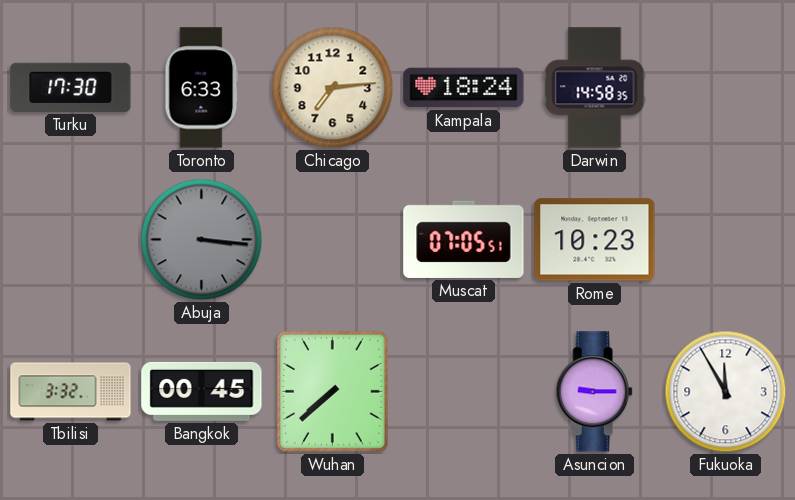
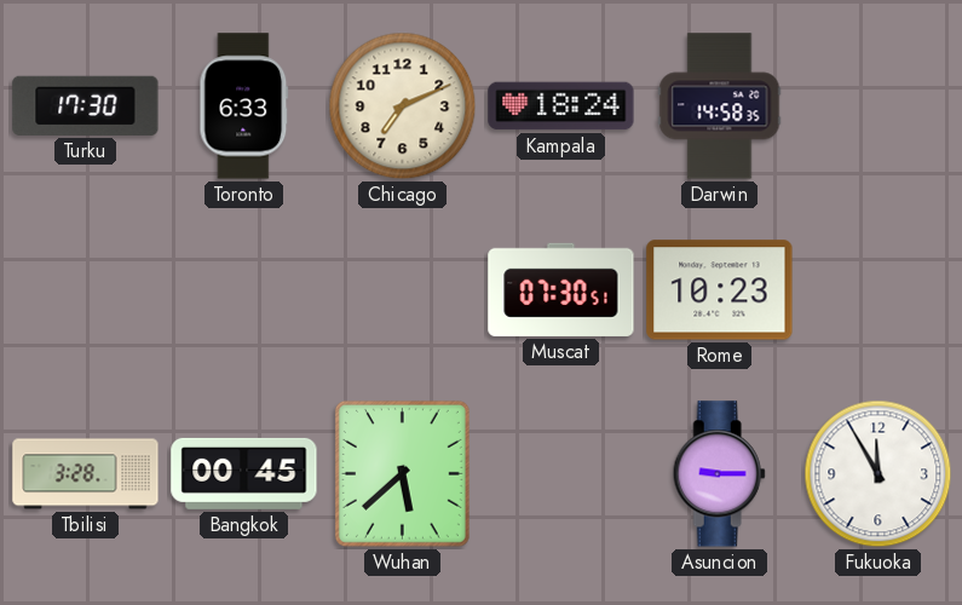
Chicago: 7:14 -> 7:11
Abuja: 3:16 -> none
Muscat: 07:05 -> 07:30
Tbilisi: 3:32 -> 3:28
Wuhan: 7:38 -> 5:38
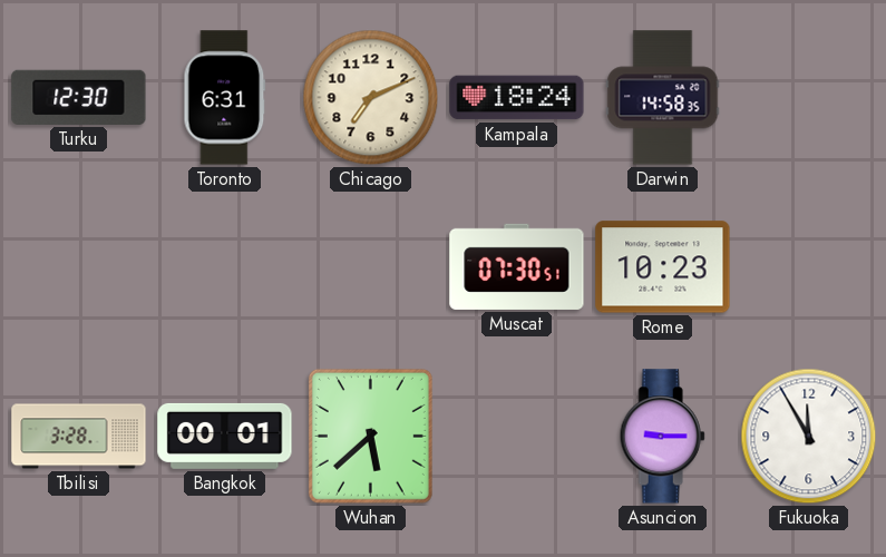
Turku: 17:30 -> 12:30
Toronto: 6:33 -> 6:31
Bangkok: 00:45 -> 00:01
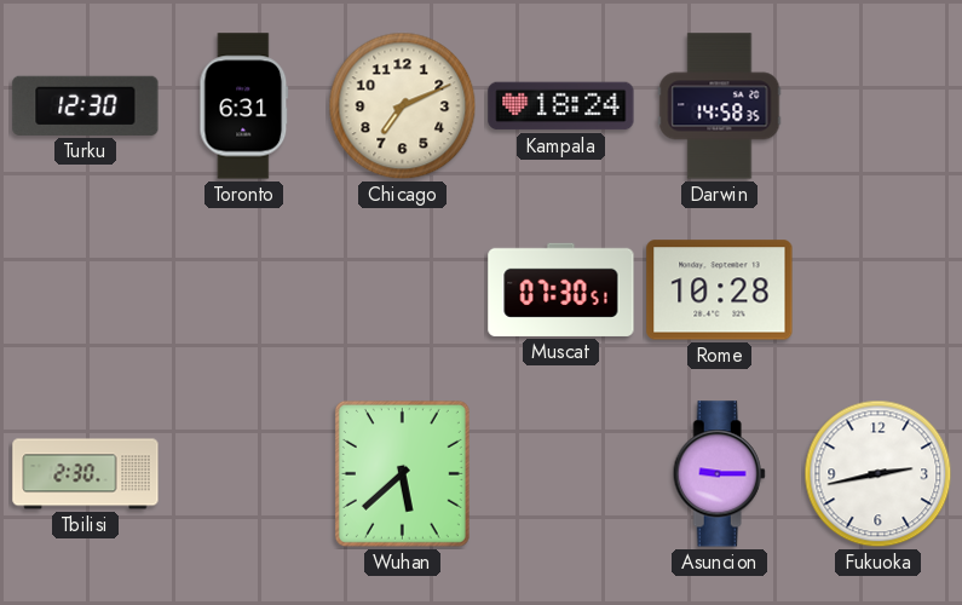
Rome: 10:23 -> 10:28
Tbilisi: 3:28 -> 2:30
Bangkok: 00:01 -> none
Fukuoka: 11:55 -> 2:43
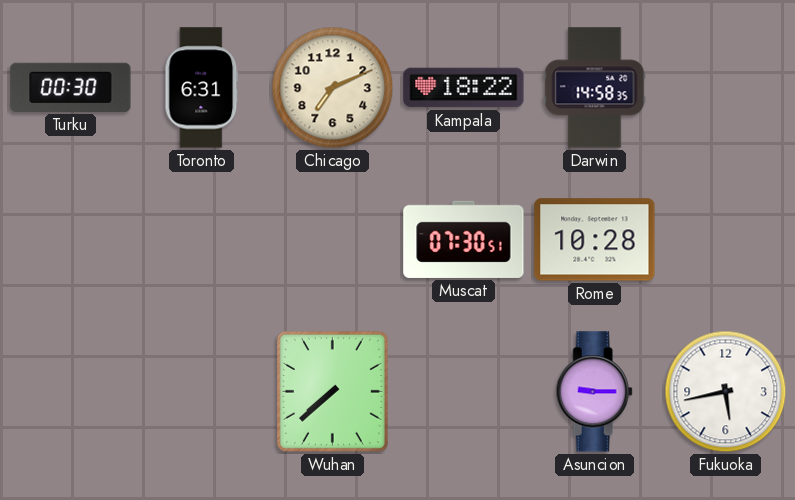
Turku: 12:30 -> 00:30
Kampala: 18:24 -> 18:22
Tbilisi: 2:30 -> none
Wuhan: 5:38 -> 7:38
Fukuoka: 2:43 -> 5:43
